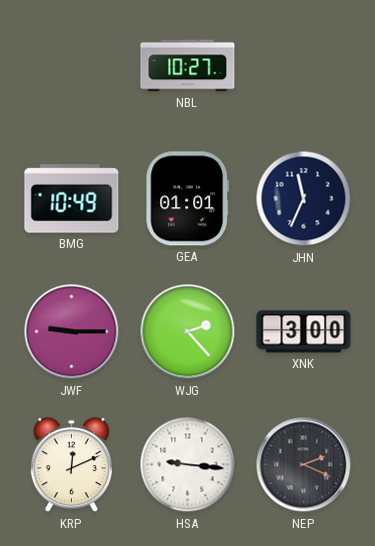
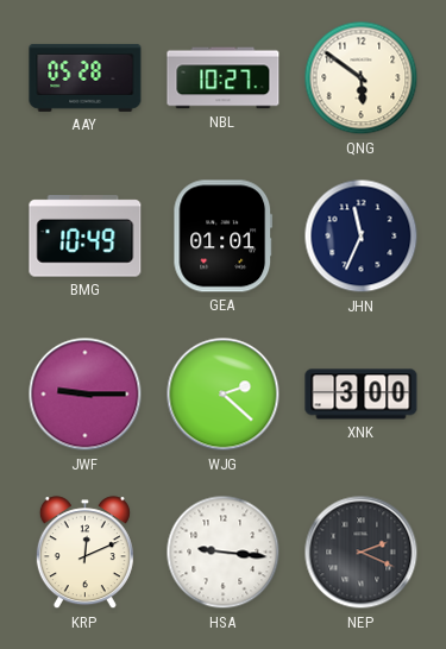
AAY: none -> 05:28
QNG: none -> 5:51
WJG: 2:23 -> 2:22
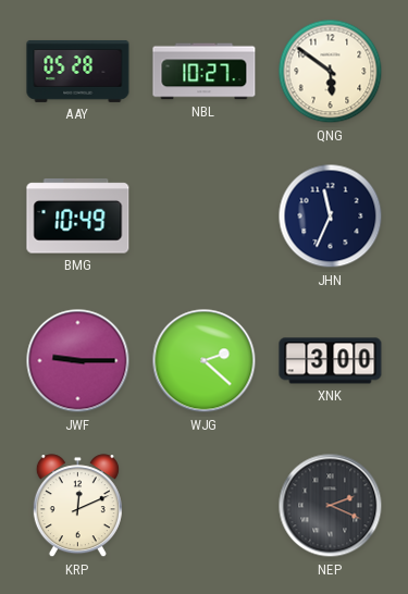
GEA: 01:01 -> none
HSA: 9:16 -> none
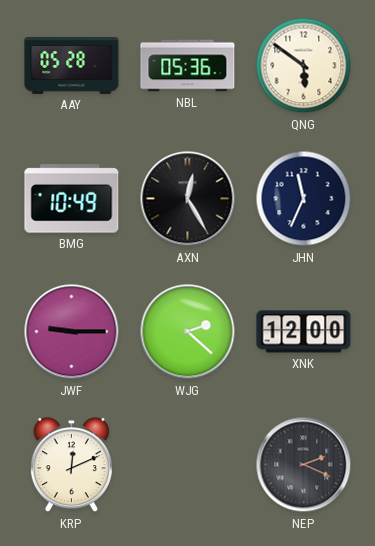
NBL: 10:27 -> 05:36
AXN: none -> 12:25
XNK: 3:00 -> 12:00
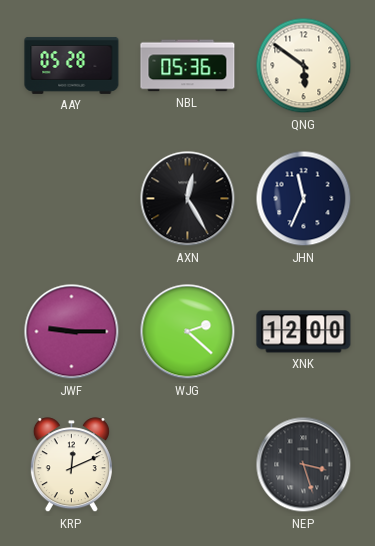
BMG: 10:49 -> none
NEP: 2:19 -> 3:27
